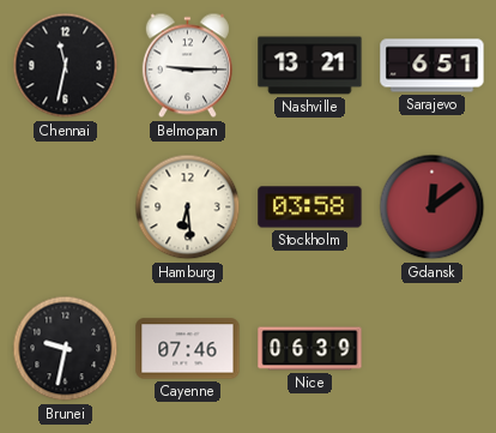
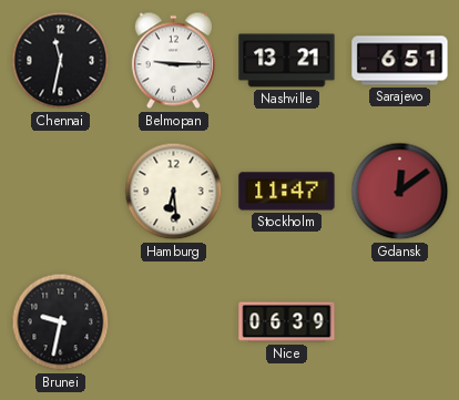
Stockholm: 03:58 -> 11:47
Cayenne: 07:46 -> none
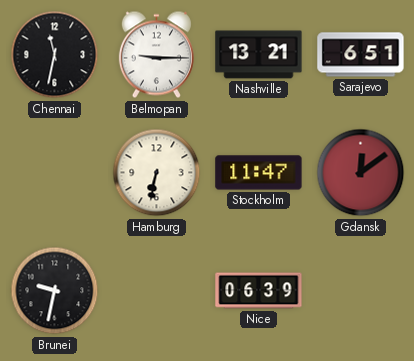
Hamburg: 6:29 -> 6:32
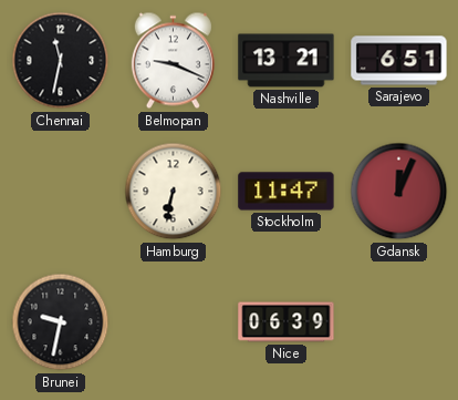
Belmopan: 9:15 -> 9:19
Gdansk: 12:09 -> 12:04
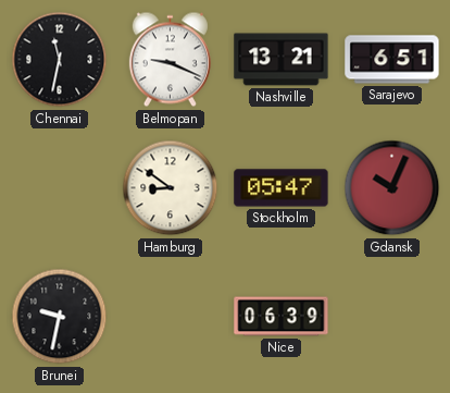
Hamburg: 6:32 -> 8:51
Stockholm: 11:47 -> 05:47
Gdansk: 12:04 -> 10:04
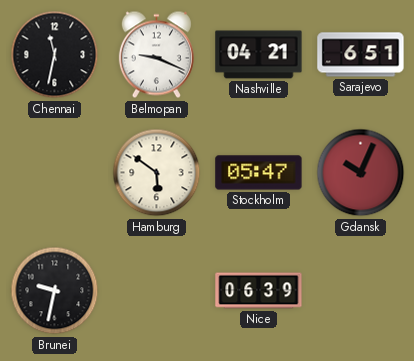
Nashville: 13:21 -> 04:21
Hamburg: 8:51 -> 5:51
